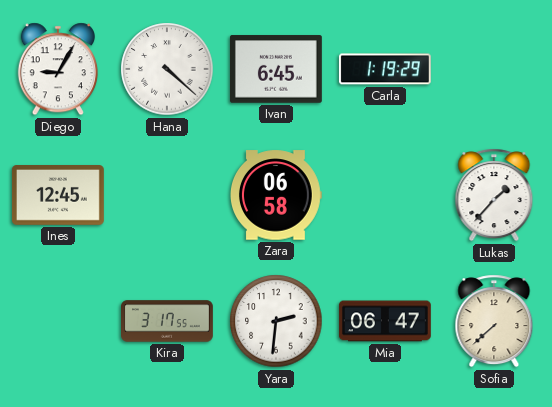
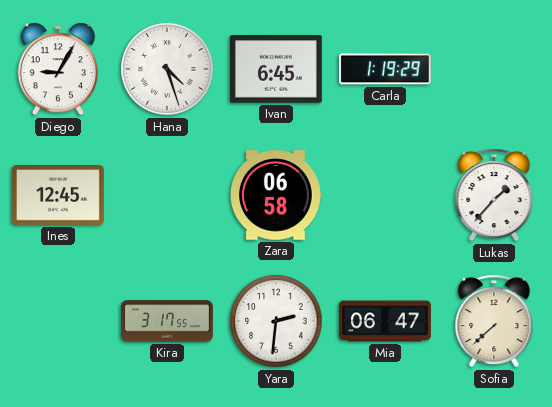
Hana: 4:22 -> 4:27
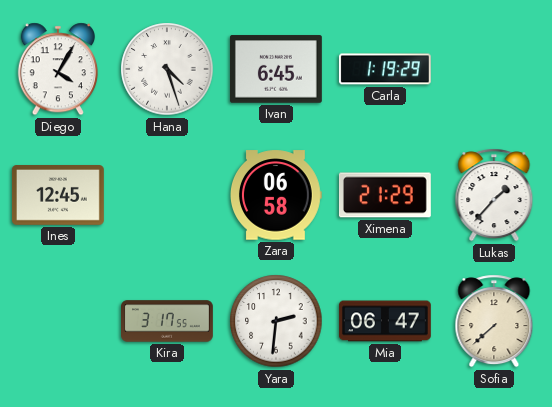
Diego: 9:05 -> 4:05
Ximena: none -> 21:29
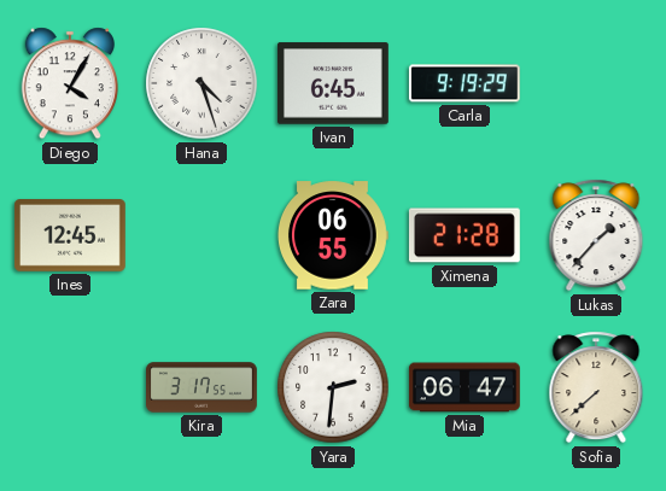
Carla: 1:19 -> 9:19
Zara: 06:58 -> 06:55
Ximena: 21:29 -> 21:28
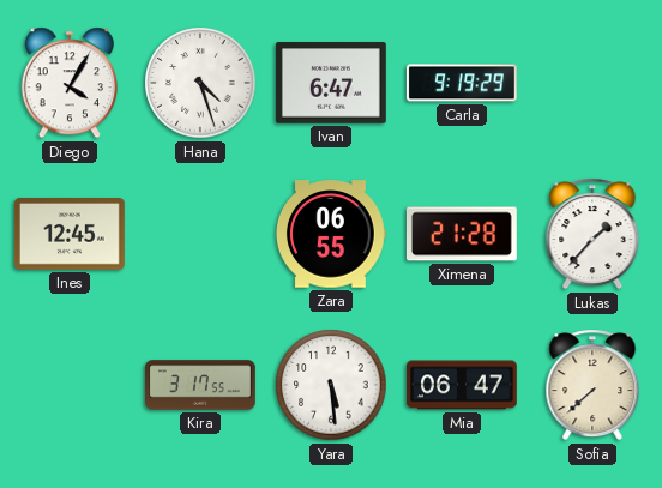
Ivan: 6:45 -> 6:47
Yara: 2:31 -> 5:29
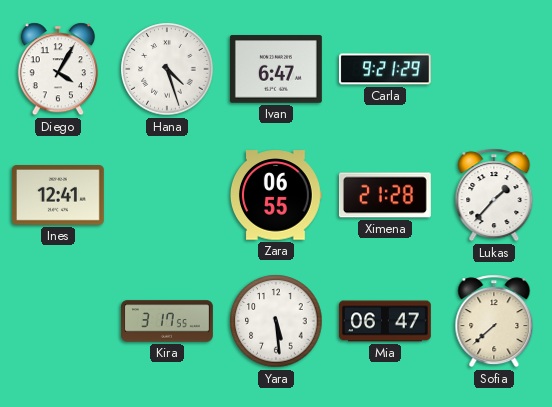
Carla: 9:19 -> 9:21
Ines: 12:45 -> 12:41
